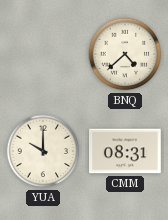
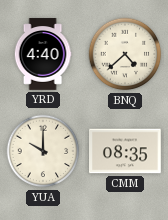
YRD: none -> 4:40
CMM: 08:31 -> 08:35
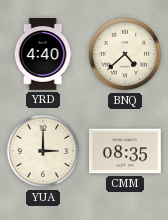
YUA: 10:00 -> 3:00
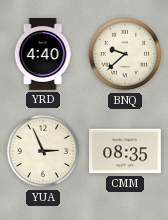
BNQ: 4:38 -> 9:38
YUA: 3:00 -> 2:56
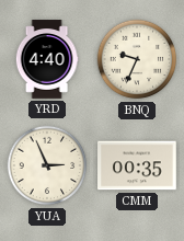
BNQ: 9:38 -> 9:34
CMM: 08:35 -> 00:35
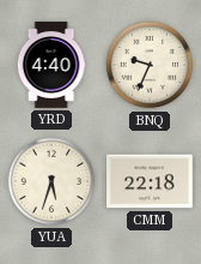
YUA: 2:56 -> 5:33
CMM: 00:35 -> 22:18
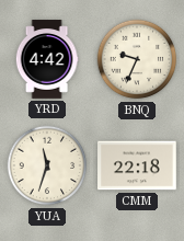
YRD: 4:40 -> 4:42
YUA: 5:33 -> 11:33
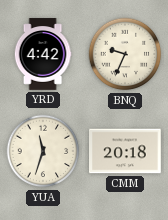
CMM: 22:18 -> 20:18
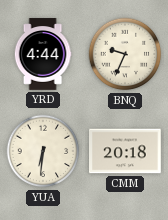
YRD: 4:42 -> 4:44
YUA: 11:33 -> 6:31
